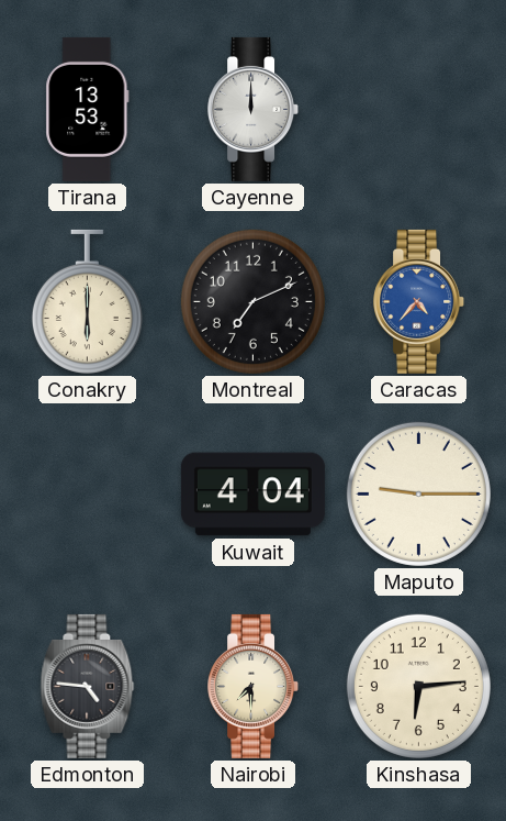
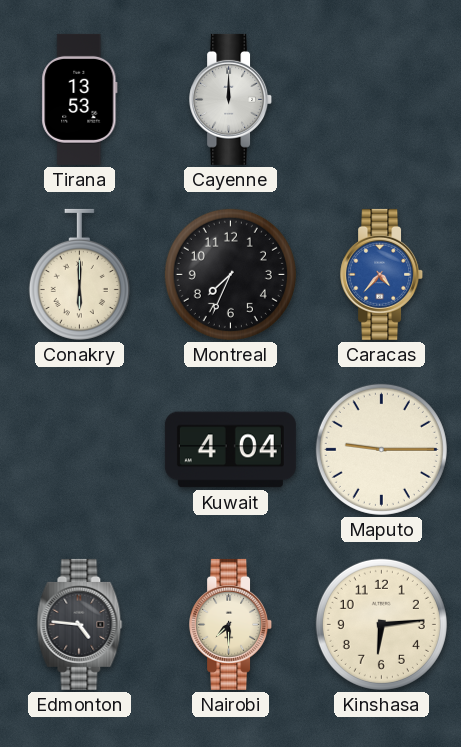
Montreal: 7:11 -> 7:34
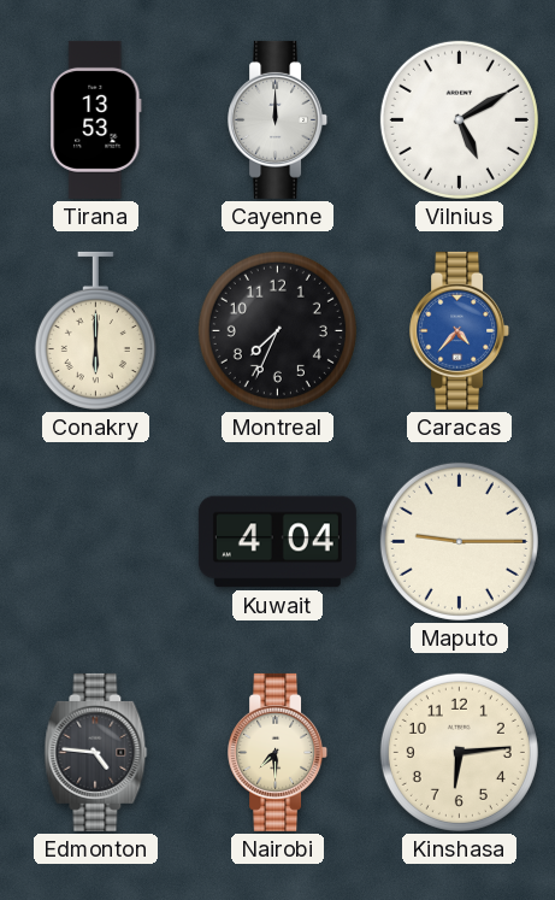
Vilnius: none -> 5:10
